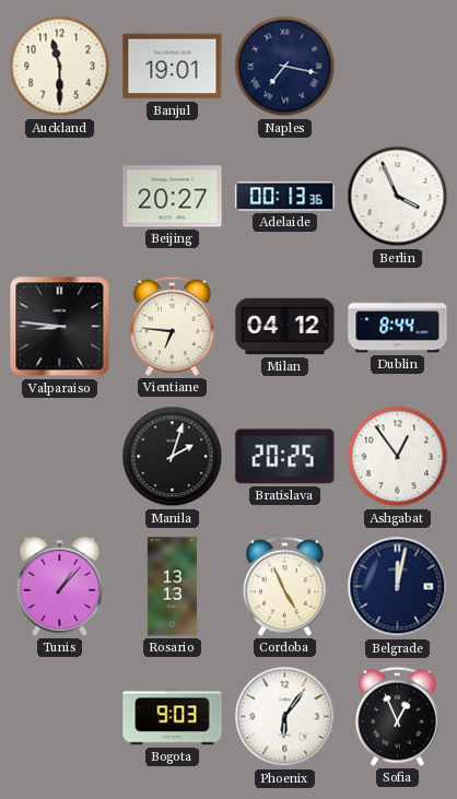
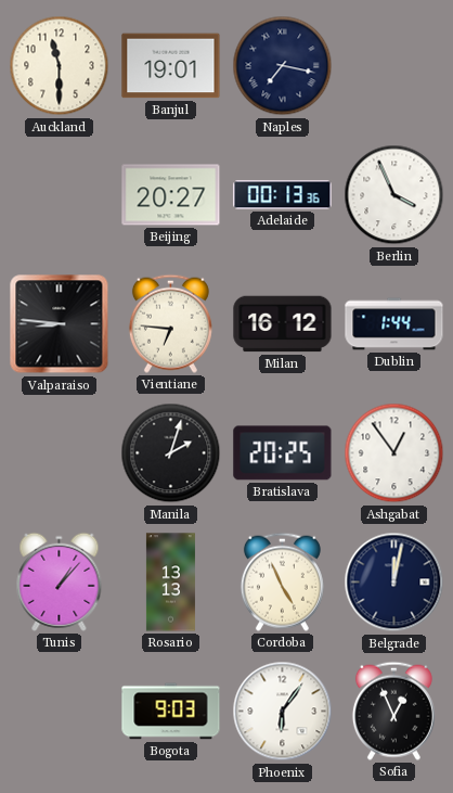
Milan: 04:12 -> 16:12
Dublin: 8:44 -> 1:44
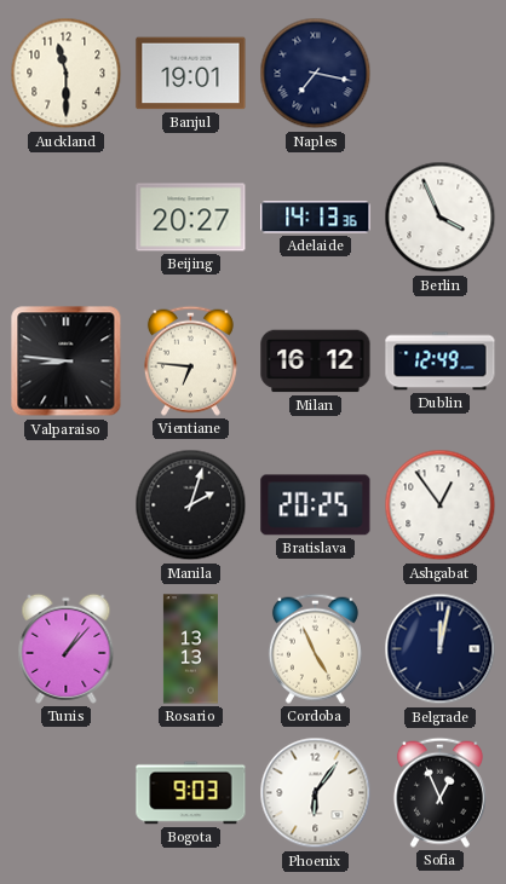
Adelaide: 00:13 -> 14:13
Dublin: 1:44 -> 12:49
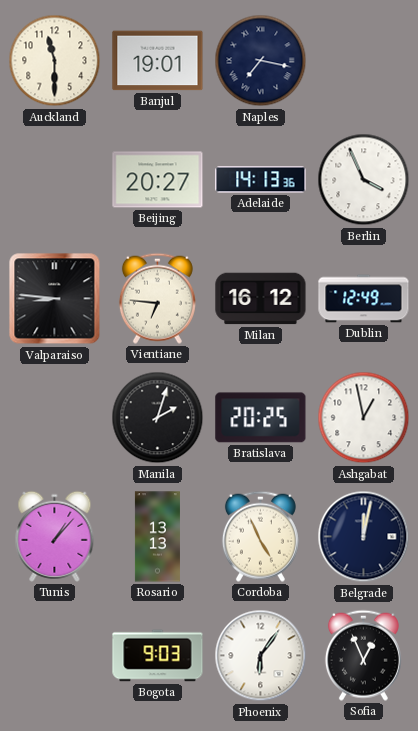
Ashgabat: 12:54 -> 12:58
